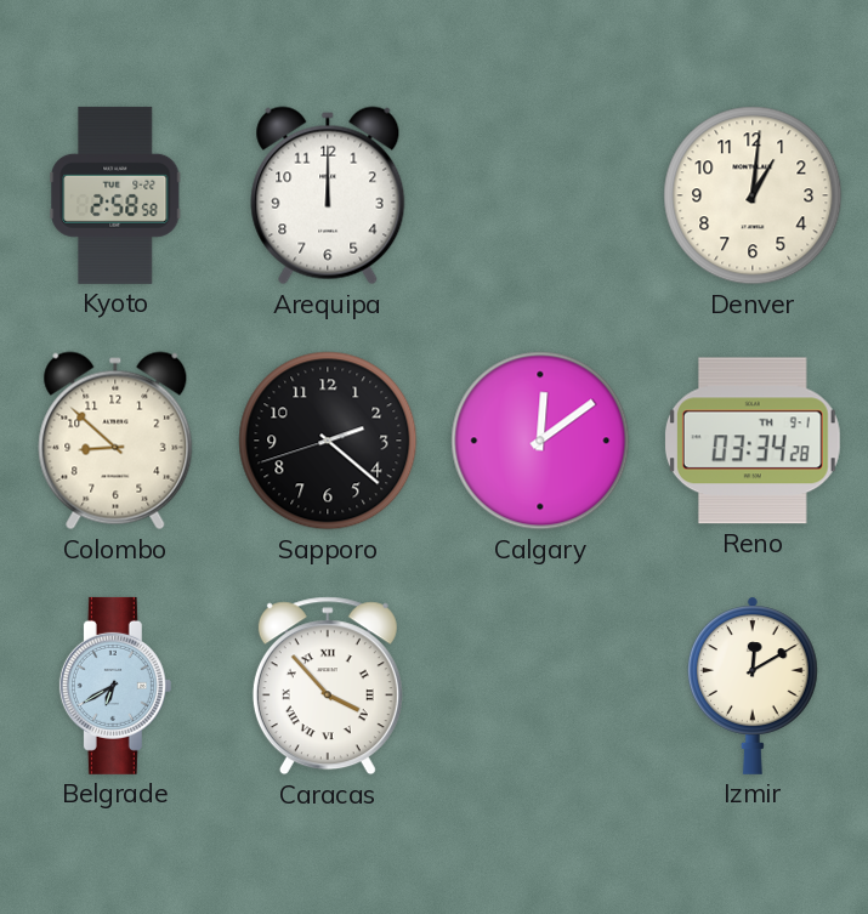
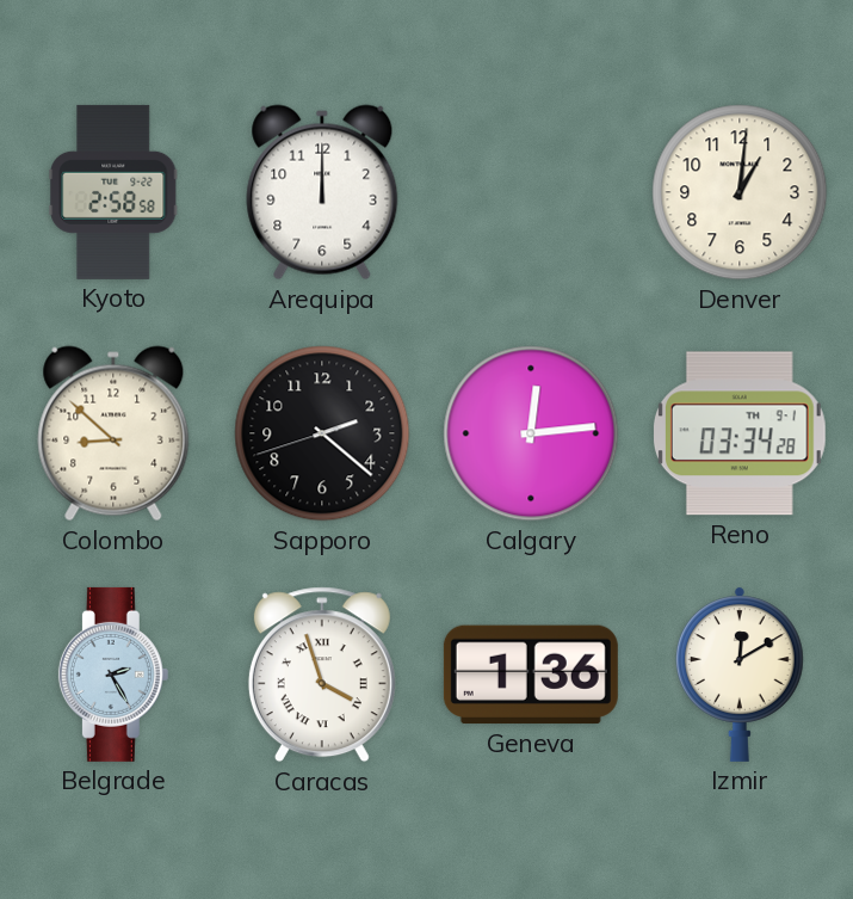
Calgary: 12:09 -> 12:14
Belgrade: 6:40 -> 2:25
Caracas: 3:53 -> 3:57
Geneva: none -> 1:36
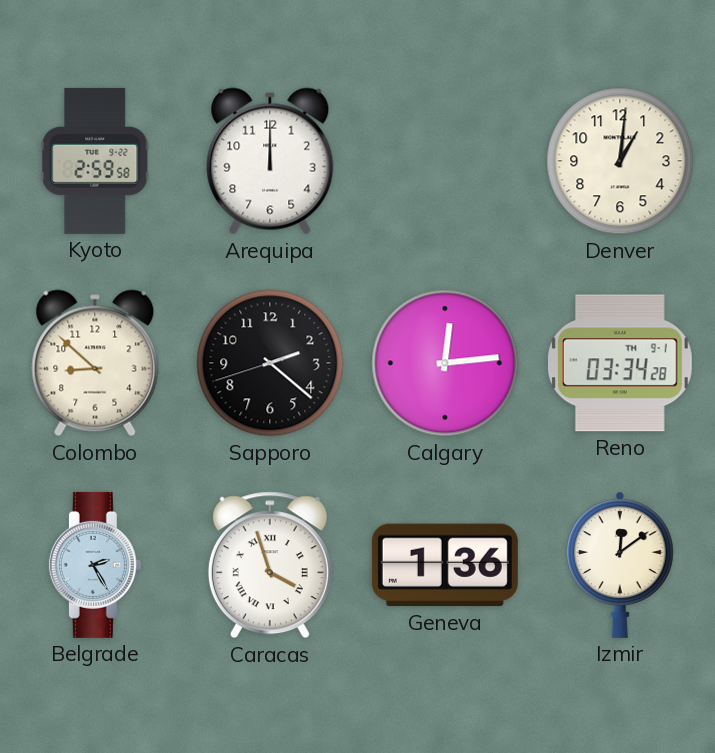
Kyoto: 2:58 -> 2:59
Izmir: 12:10 -> 12:09
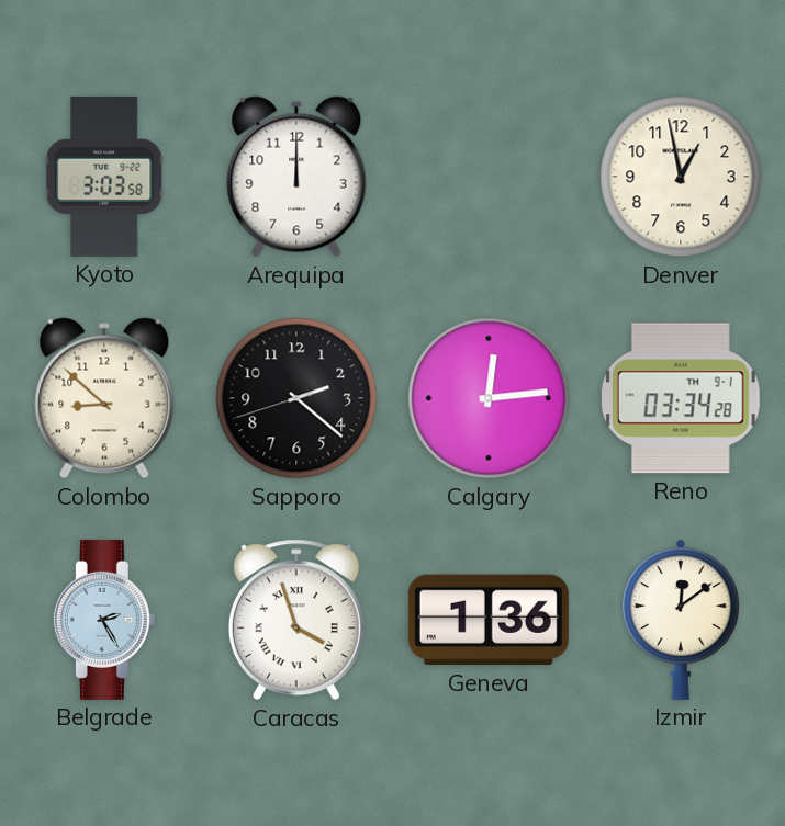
Kyoto: 2:59 -> 3:03
Denver: 1:01 -> 12:58
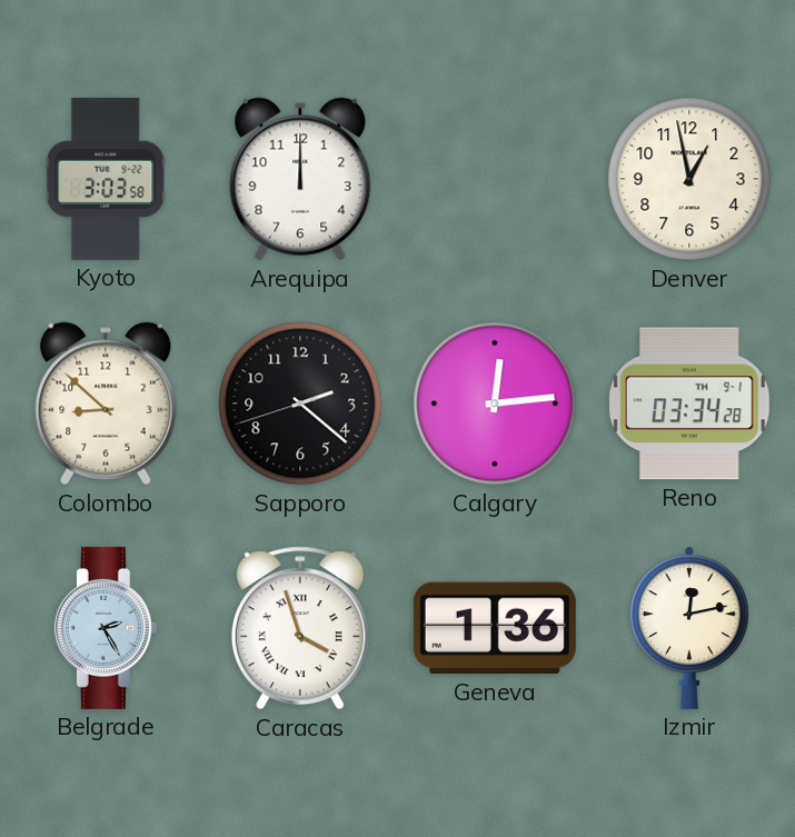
Izmir: 12:09 -> 12:13
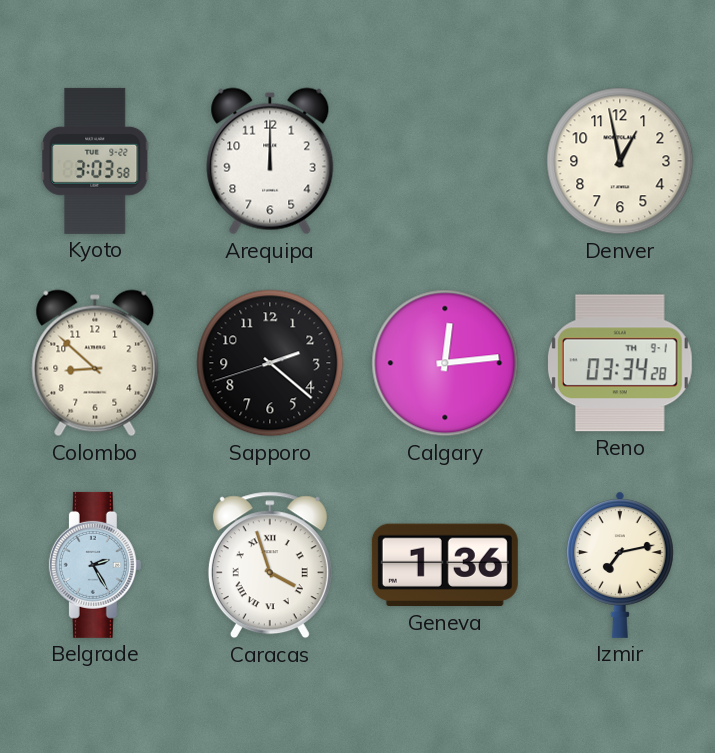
Izmir: 12:13 -> 7:13
